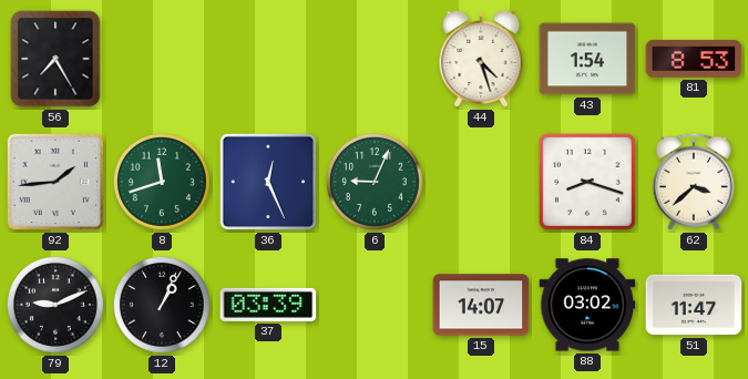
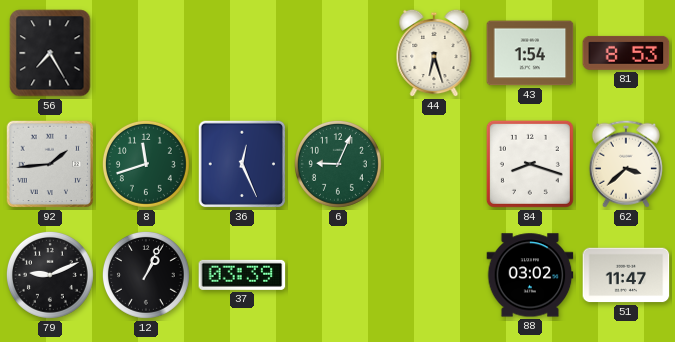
44: 4:27 -> 6:27
15: 14:07 -> none
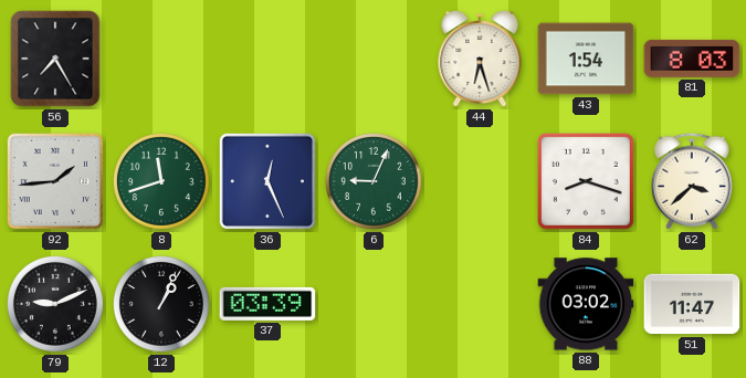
81: 8:53 -> 8:03
